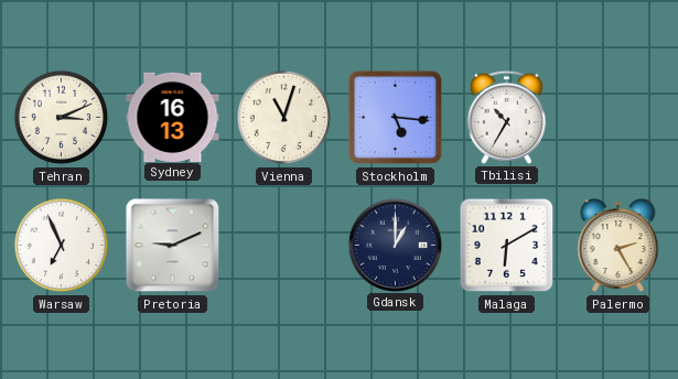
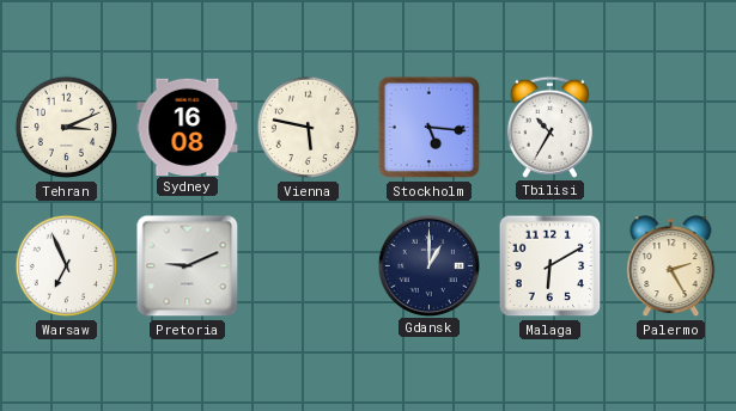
Sydney: 16:13 -> 16:08
Vienna: 11:03 -> 5:47
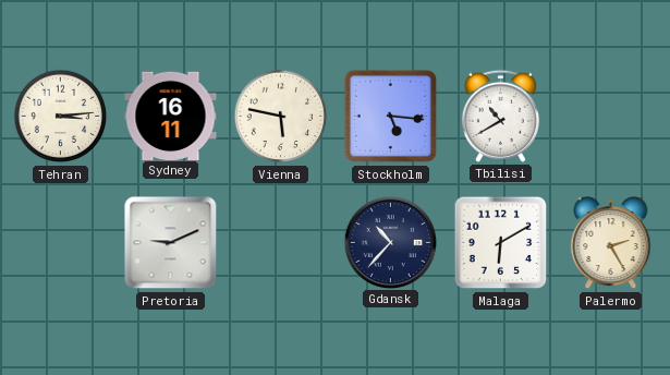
Tehran: 3:11 -> 3:14
Sydney: 16:08 -> 16:11
Tbilisi: 10:35 -> 10:40
Warsaw: 6:56 -> none
Gdansk: 1:00 -> 10:37
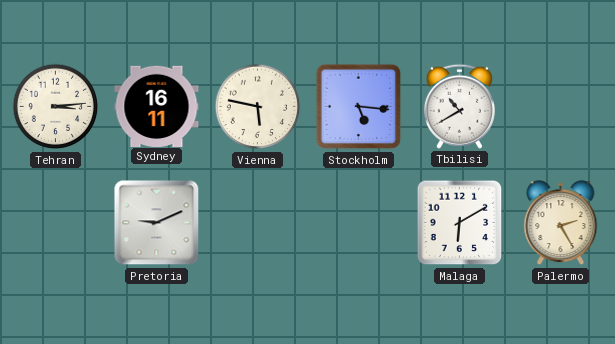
Gdansk: 10:37 -> none
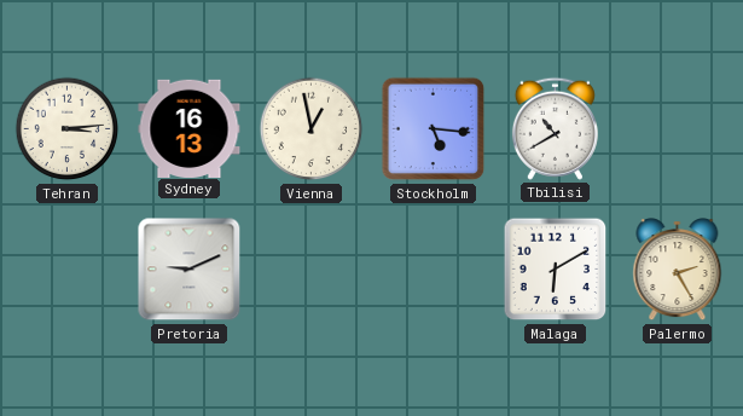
Sydney: 16:11 -> 16:13
Vienna: 5:47 -> 12:58
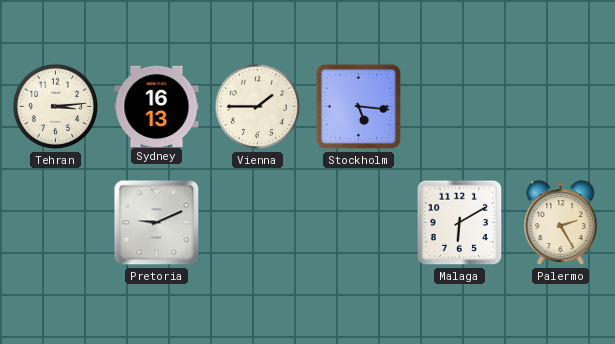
Vienna: 12:58 -> 1:45
Tbilisi: 10:40 -> none
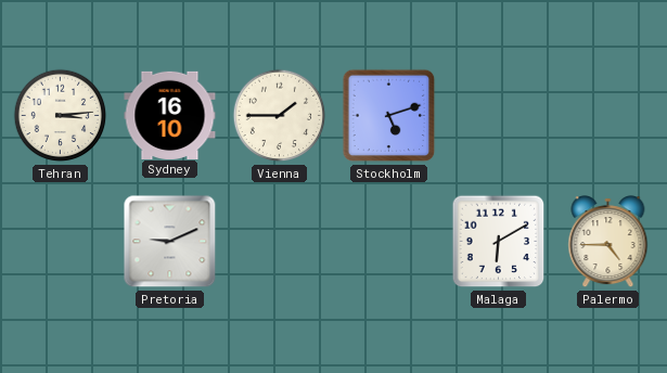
Sydney: 16:13 -> 16:10
Stockholm: 5:16 -> 5:12
Palermo: 2:25 -> 4:45
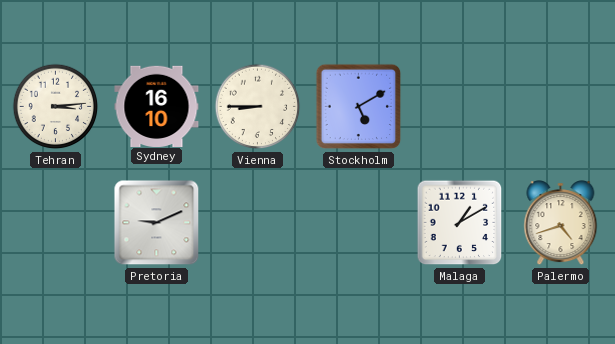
Vienna: 1:45 -> 8:45
Stockholm: 5:12 -> 5:10
Malaga: 6:10 -> 1:10
Palermo: 4:45 -> 4:42
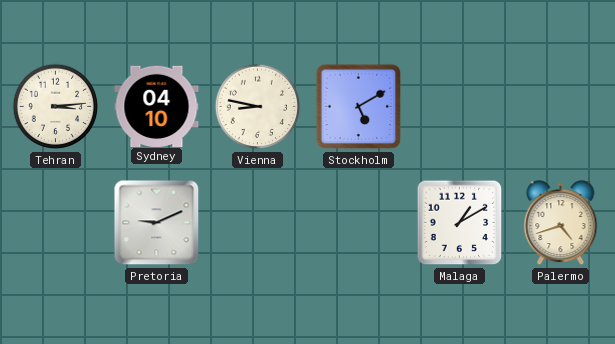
Sydney: 16:10 -> 04:10
Vienna: 8:45 -> 8:47
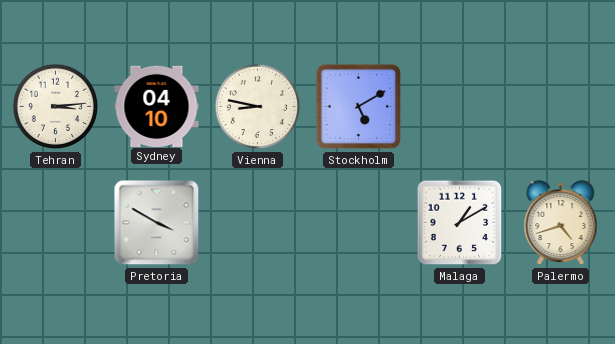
Pretoria: 9:11 -> 3:50
